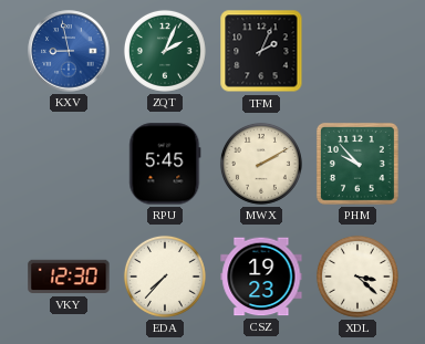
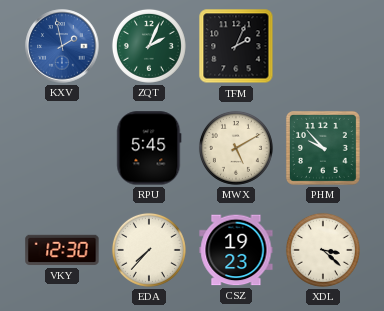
KXV: 8:58 -> 1:58
MWX: 2:10 -> 5:10
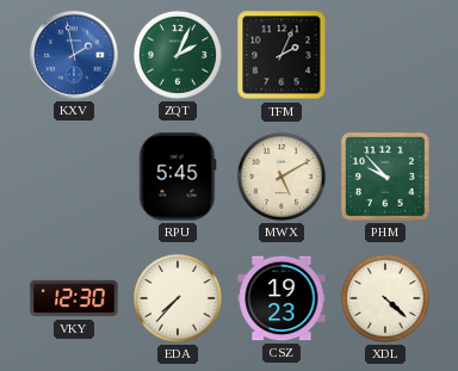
XDL: 3:22 -> 4:22
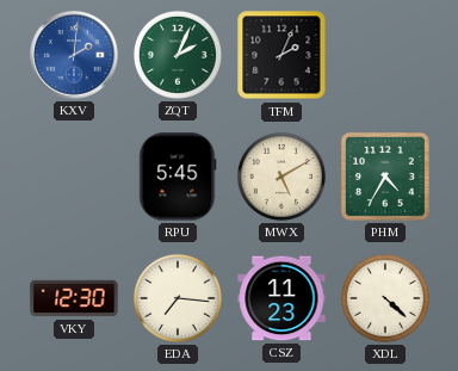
KXV: 1:58 -> 2:01
PHM: 9:53 -> 4:35
EDA: 7:37 -> 7:16
CSZ: 19:23 -> 11:23
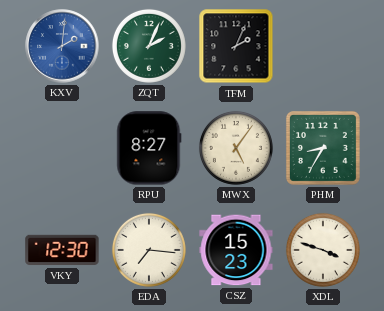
RPU: 5:45 -> 8:27
MWX: 5:10 -> 5:06
PHM: 4:35 -> 8:35
CSZ: 11:23 -> 15:23
XDL: 4:22 -> 3:48
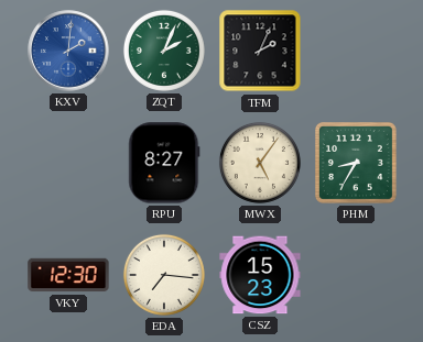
XDL: 3:48 -> none
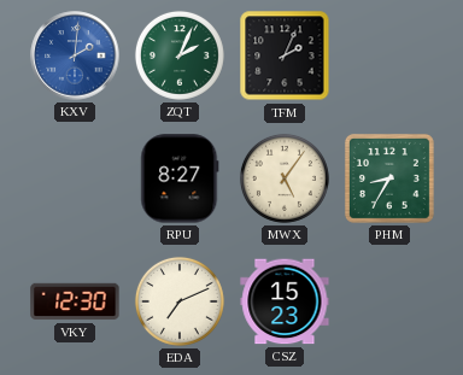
EDA: 7:16 -> 7:11
